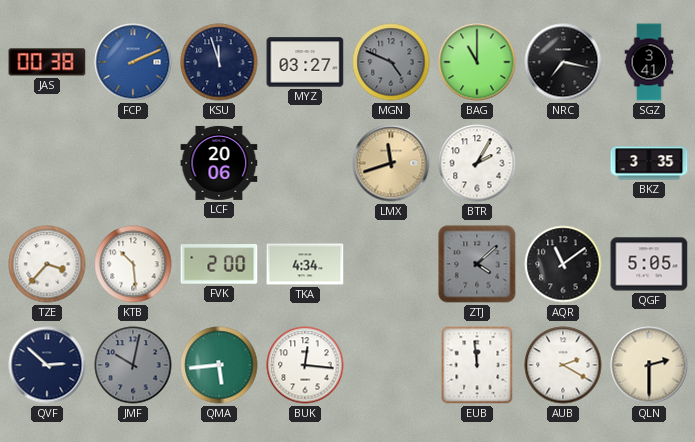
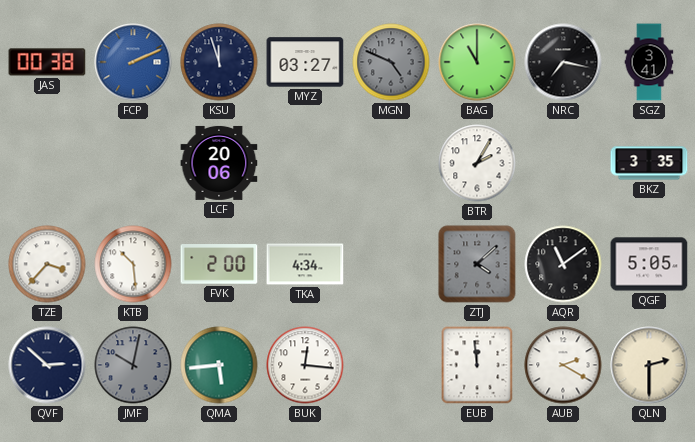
LMX: 11:42 -> none
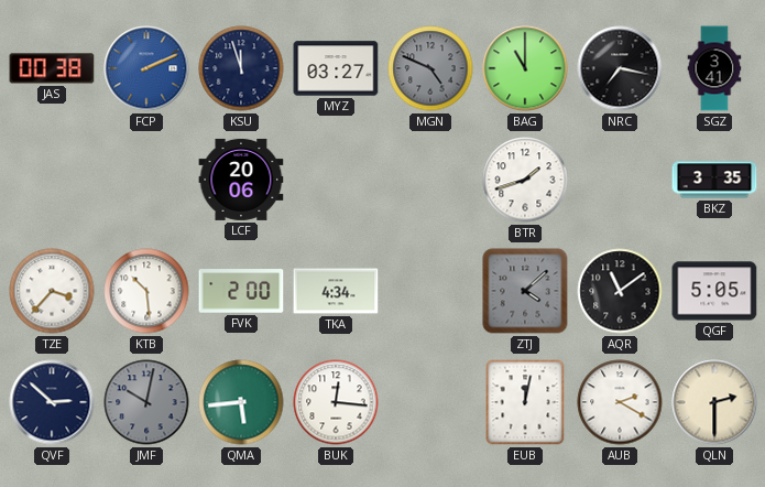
BTR: 2:05 -> 1:42
EUB: 11:59 -> 12:02
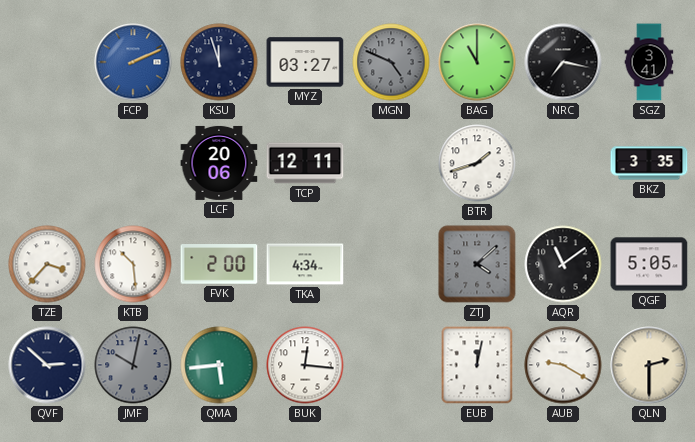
JAS: 00:38 -> none
TCP: none -> 12:11
AUB: 2:20 -> 9:20
